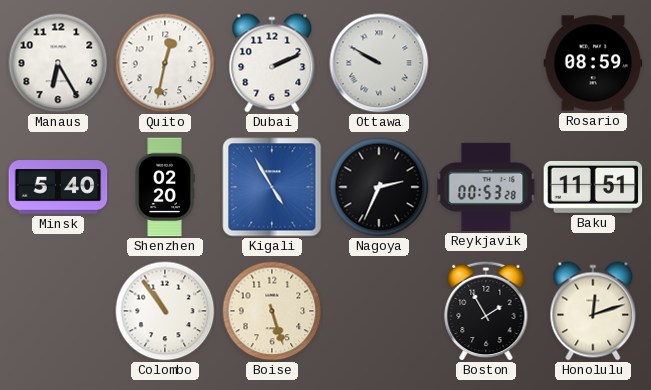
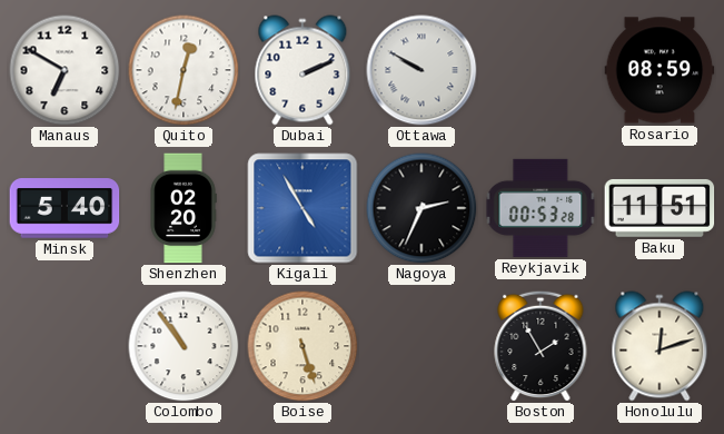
Manaus: 6:25 -> 6:50
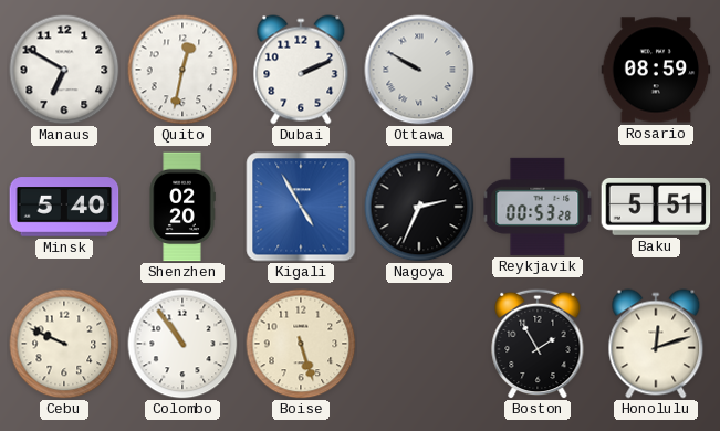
Baku: 11:51 -> 5:51
Cebu: none -> 9:49
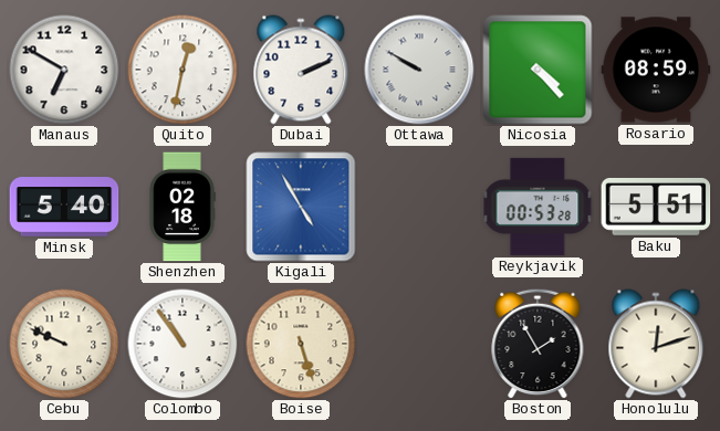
Nicosia: none -> 4:23
Shenzhen: 02:20 -> 02:18
Nagoya: 2:34 -> none
